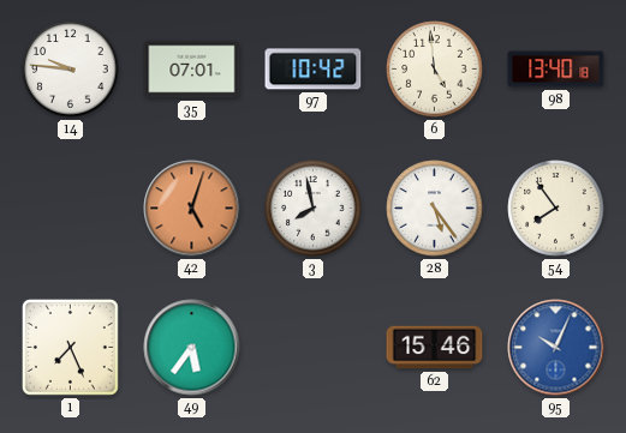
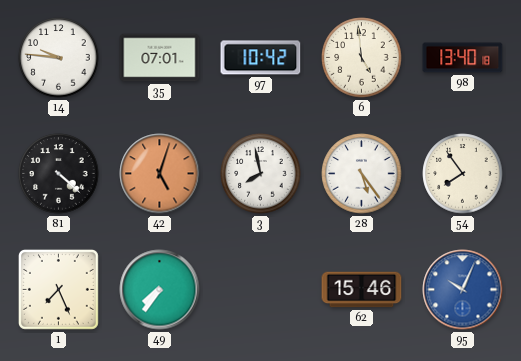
81: none -> 4:22
49: 5:36 -> 7:36
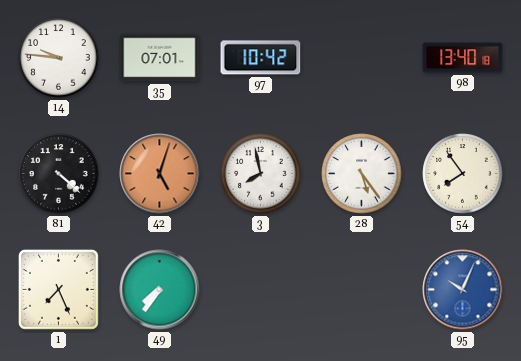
6: 4:59 -> none
62: 15:46 -> none
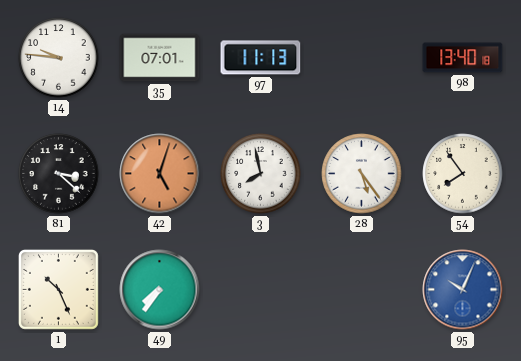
97: 10:42 -> 11:13
81: 4:22 -> 3:22
1: 7:26 -> 10:26
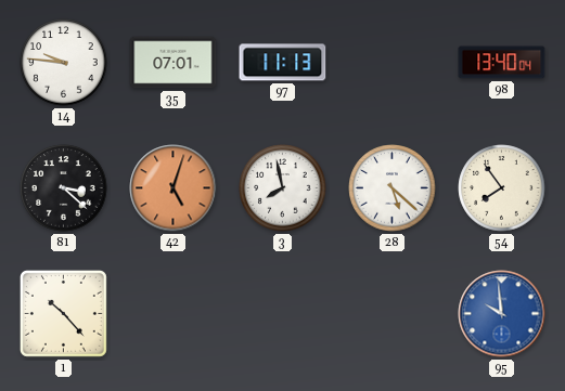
98: 13:40:18 -> 13:40:04
28: 5:24 -> 5:22
1: 10:26 -> 10:23
49: 7:36 -> none
95: 10:04 -> 9:59
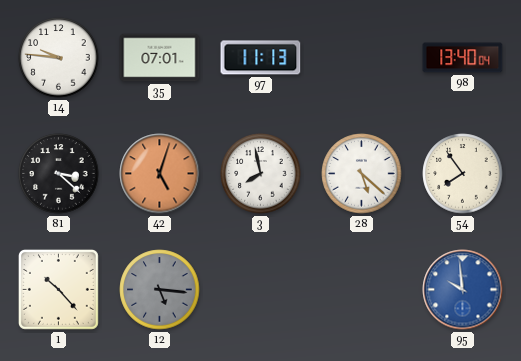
12: none -> 5:16
